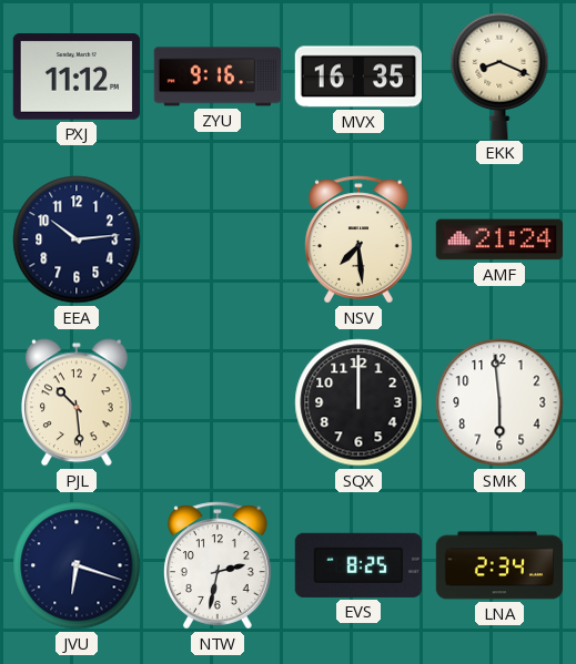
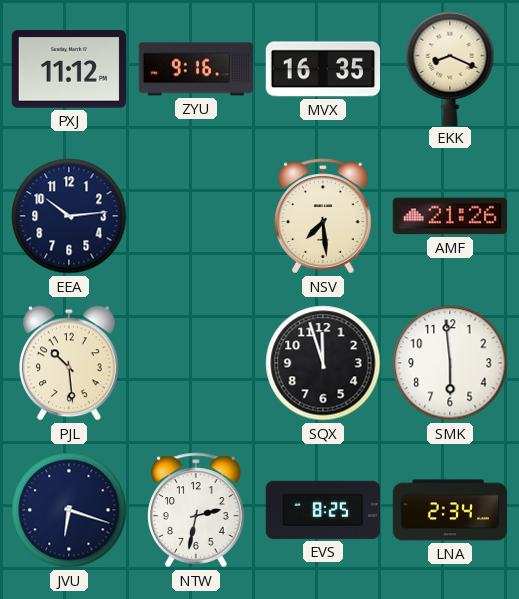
AMF: 21:24 -> 21:26
SQX: 12:00 -> 11:57
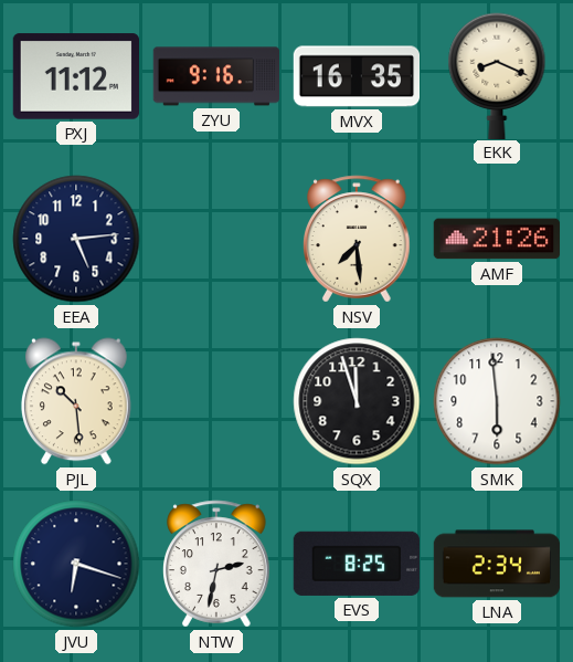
EEA: 10:14 -> 5:14
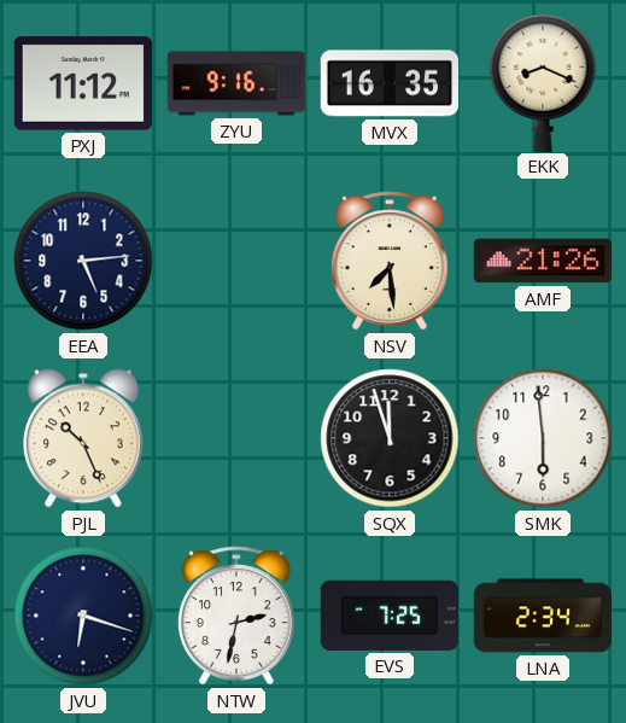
PJL: 10:29 -> 10:26
EVS: 8:25 -> 7:25
